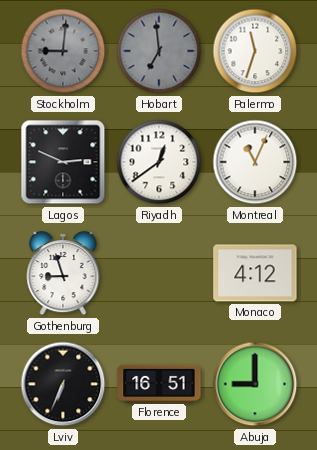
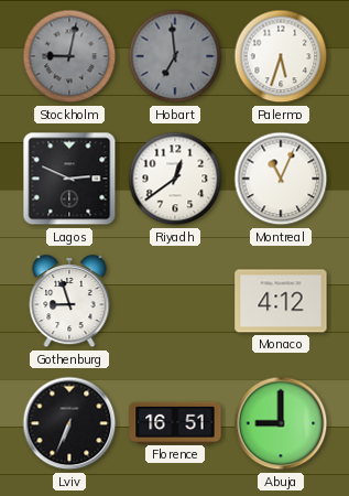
Stockholm: 9:01 -> 9:02
Palermo: 11:33 -> 5:33
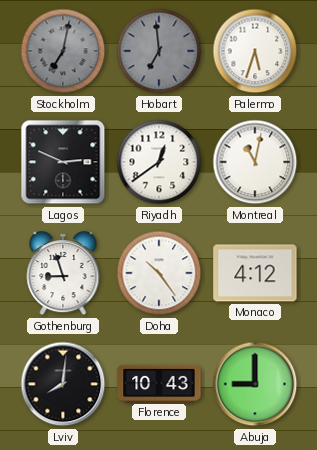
Stockholm: 9:02 -> 7:02
Montreal: 11:04 -> 11:02
Doha: none -> 10:24
Lviv: 6:34 -> 8:01
Florence: 16:51 -> 10:43
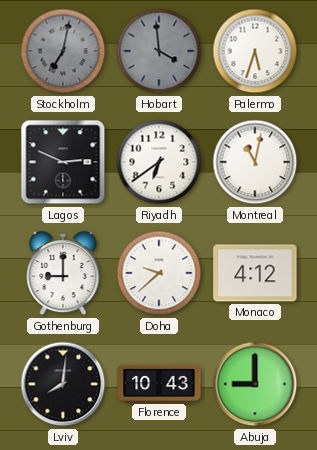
Hobart: 6:59 -> 3:59
Riyadh: 12:39 -> 6:39
Gothenburg: 8:57 -> 9:00
Doha: 10:24 -> 9:38
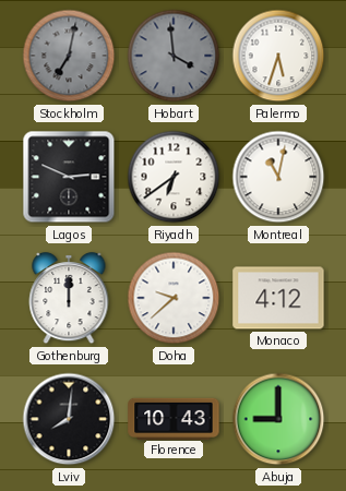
Gothenburg: 9:00 -> 12:00
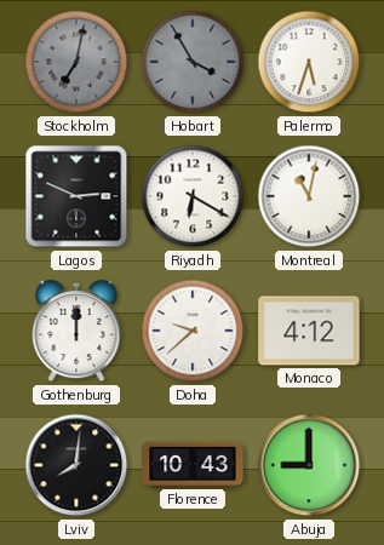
Hobart: 3:59 -> 3:55
Riyadh: 6:39 -> 6:20
